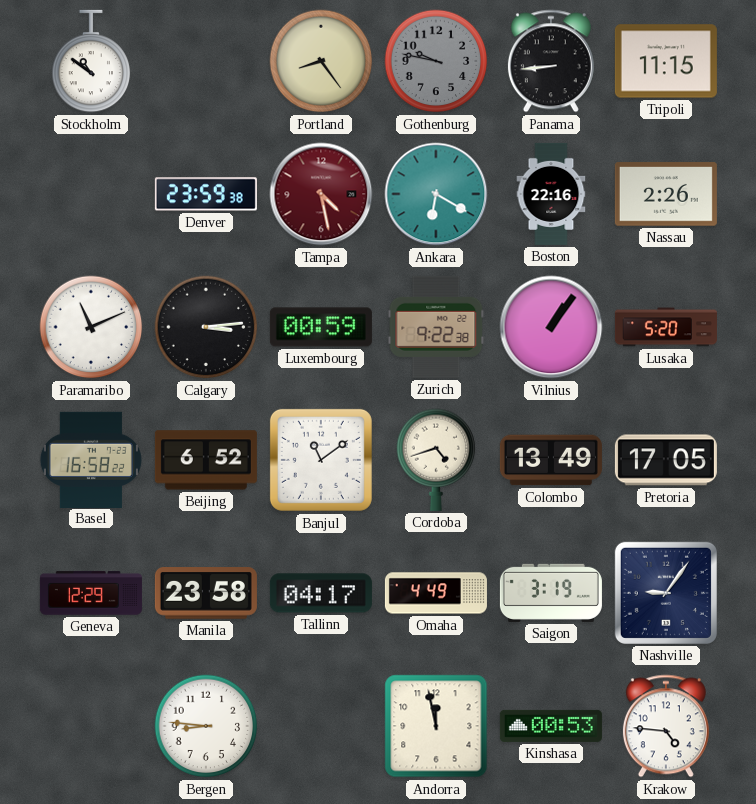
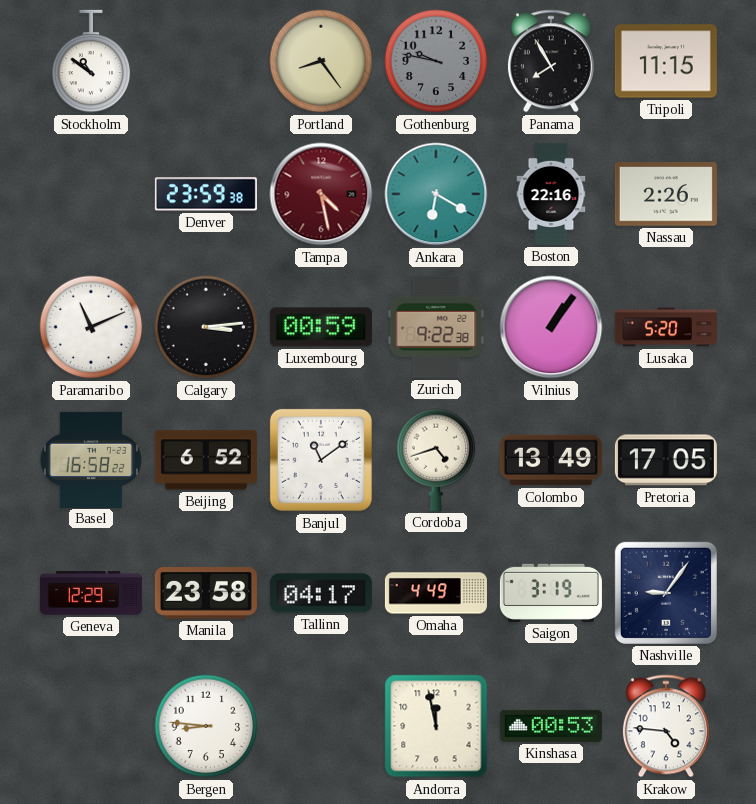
Panama: 8:44 -> 7:55
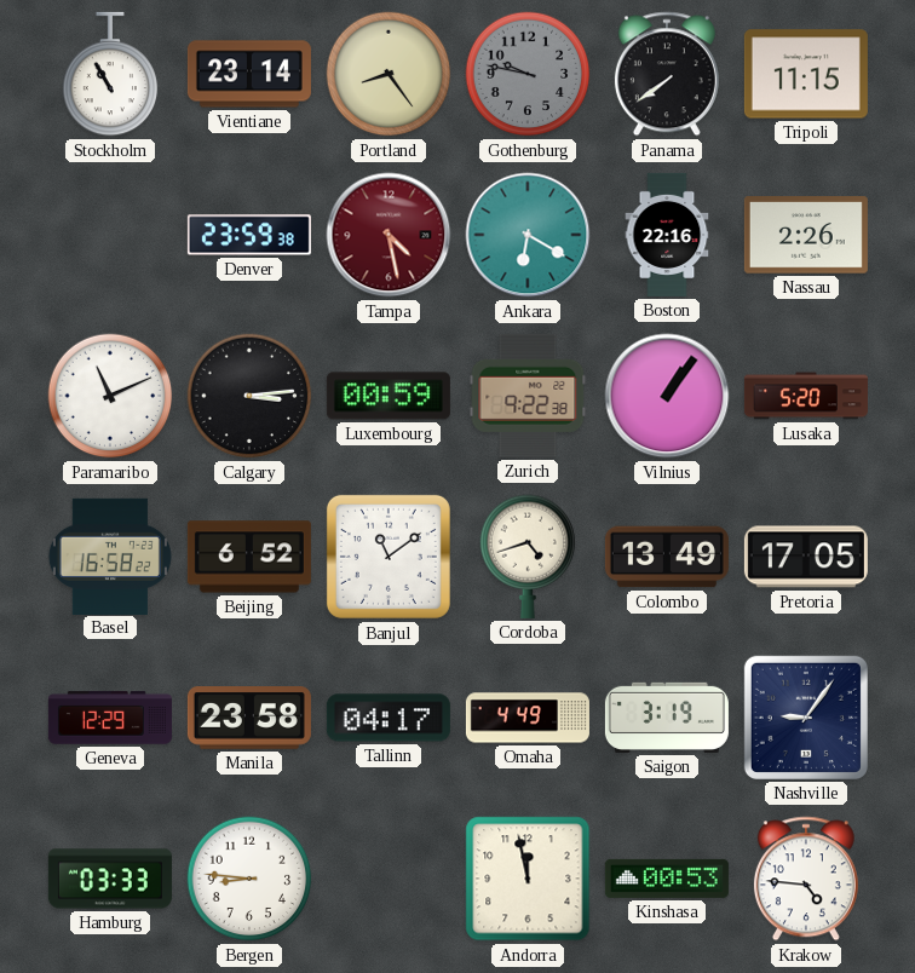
Stockholm: 10:51 -> 10:55
Vientiane: none -> 23:14
Panama: 7:55 -> 7:39
Hamburg: none -> 03:33
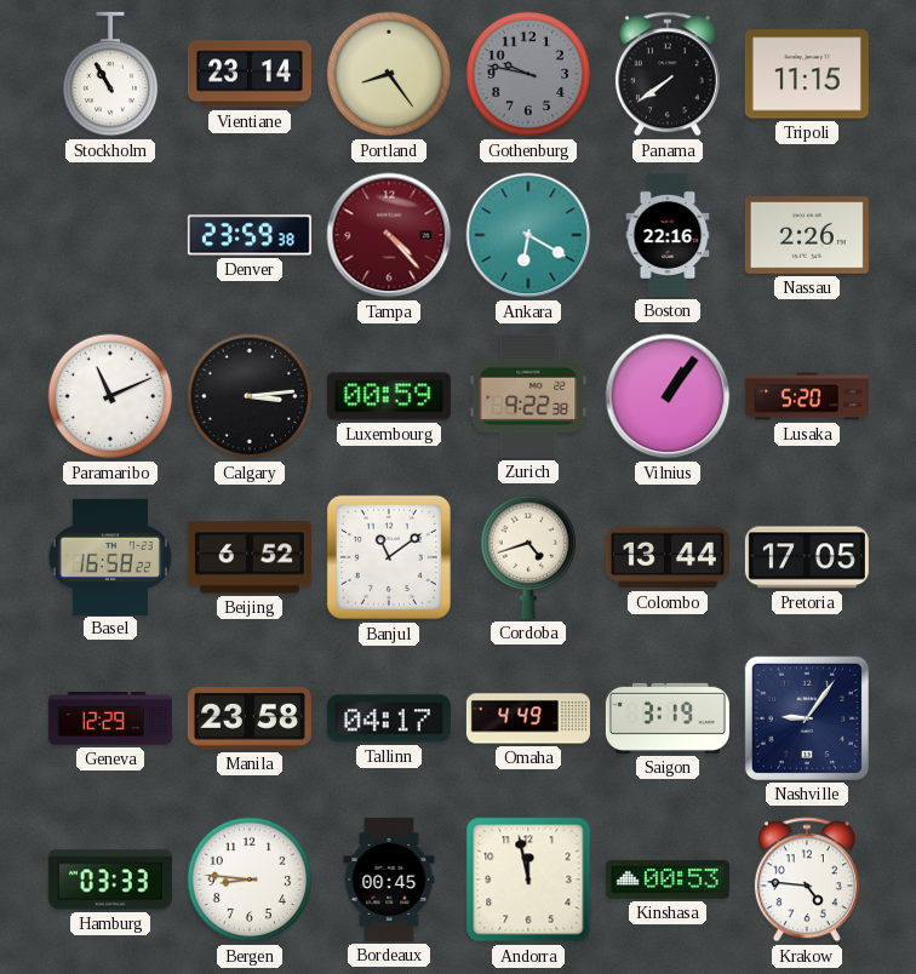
Tampa: 4:28 -> 4:23
Colombo: 13:49 -> 13:44
Bordeaux: none -> 00:45
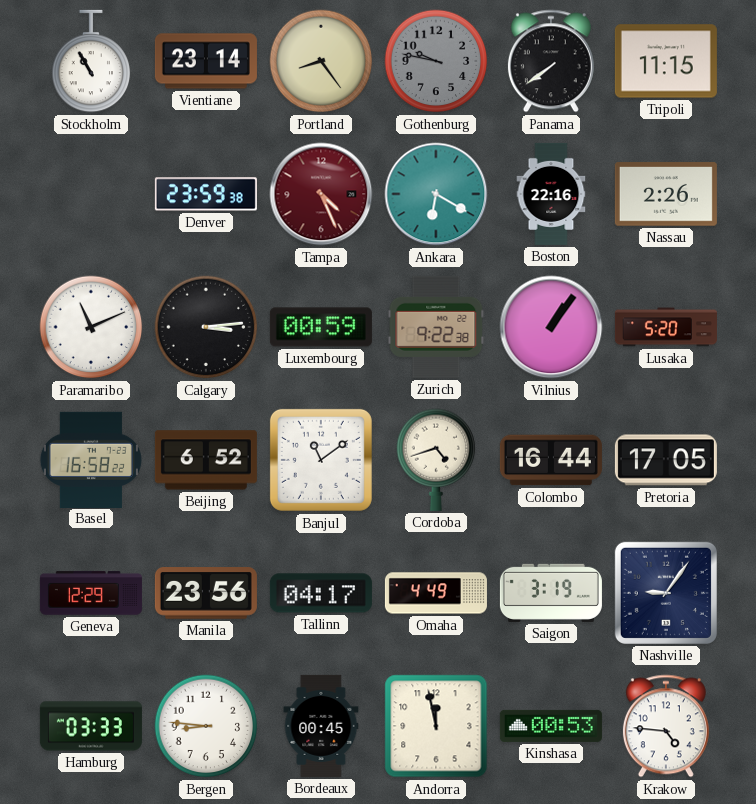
Tampa: 4:23 -> 4:26
Colombo: 13:44 -> 16:44
Manila: 23:58 -> 23:56
